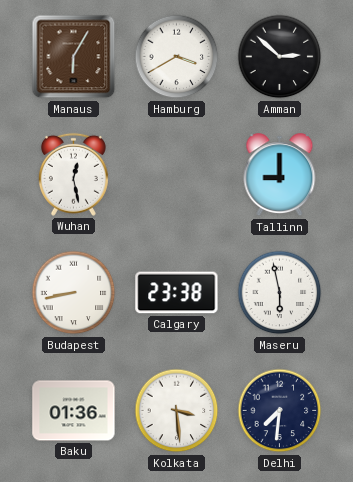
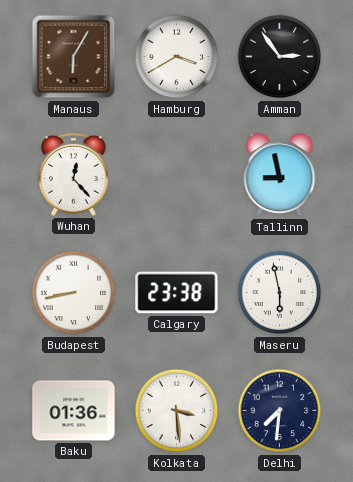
Amman: 2:52 -> 2:54
Wuhan: 12:28 -> 12:23
Tallinn: 9:00 -> 8:58
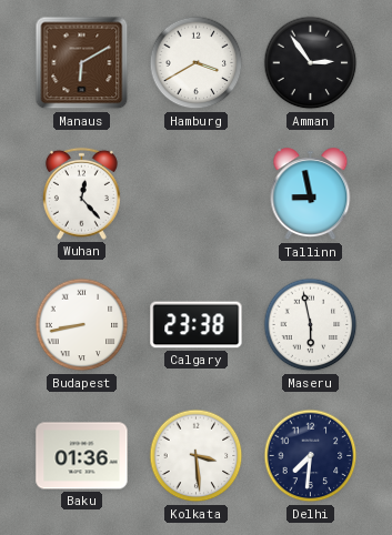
Manaus: 6:05 -> 6:10
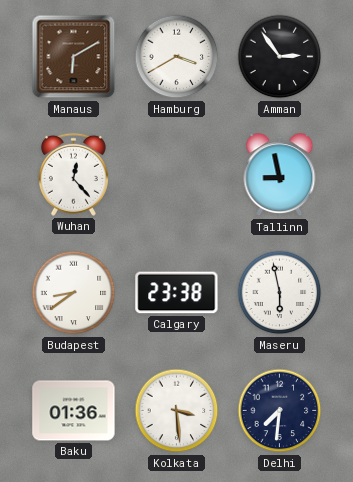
Budapest: 8:43 -> 8:39
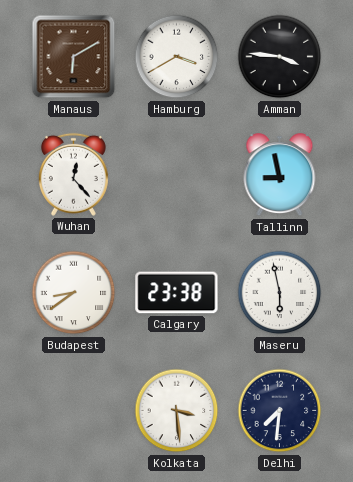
Amman: 2:54 -> 3:46
Baku: 01:36 -> none
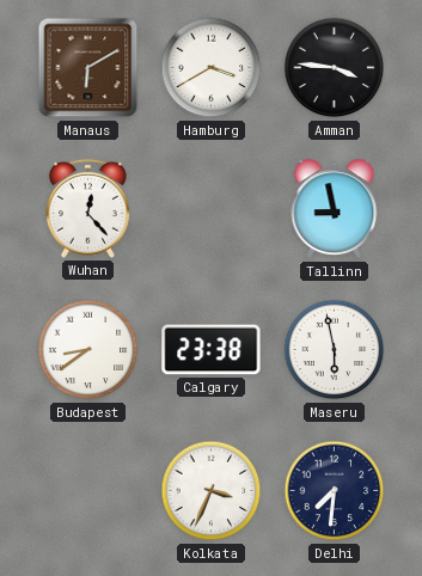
Kolkata: 3:29 -> 3:34
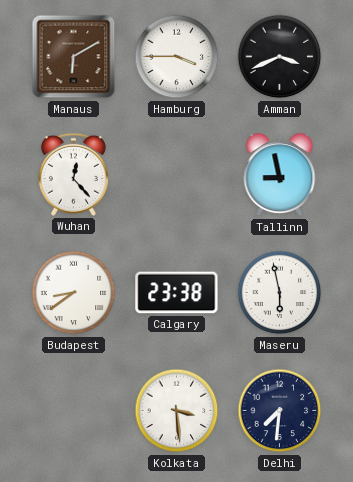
Hamburg: 3:40 -> 3:45
Amman: 3:46 -> 3:41
Kolkata: 3:34 -> 3:29
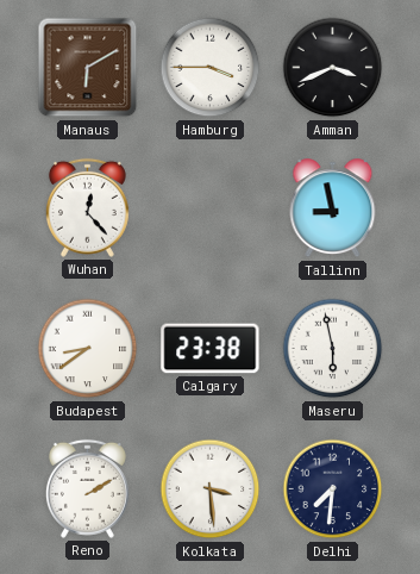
Reno: none -> 2:10
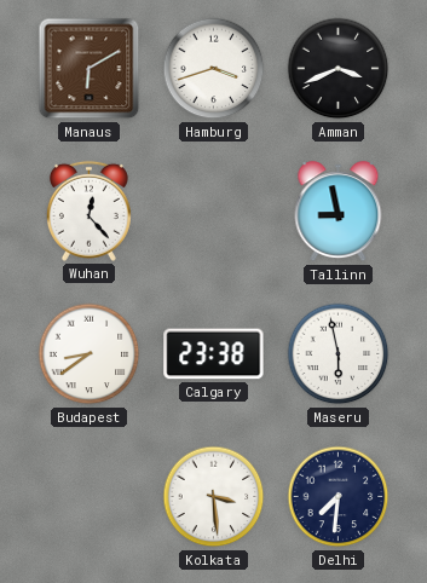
Hamburg: 3:45 -> 3:42
Reno: 2:10 -> none
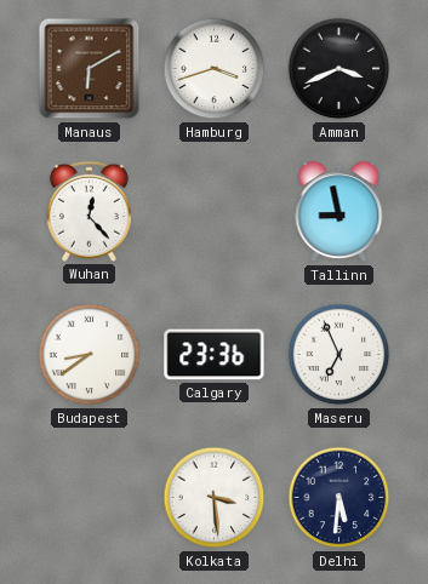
Calgary: 23:38 -> 23:36
Maseru: 5:58 -> 6:56
Delhi: 7:31 -> 5:31
